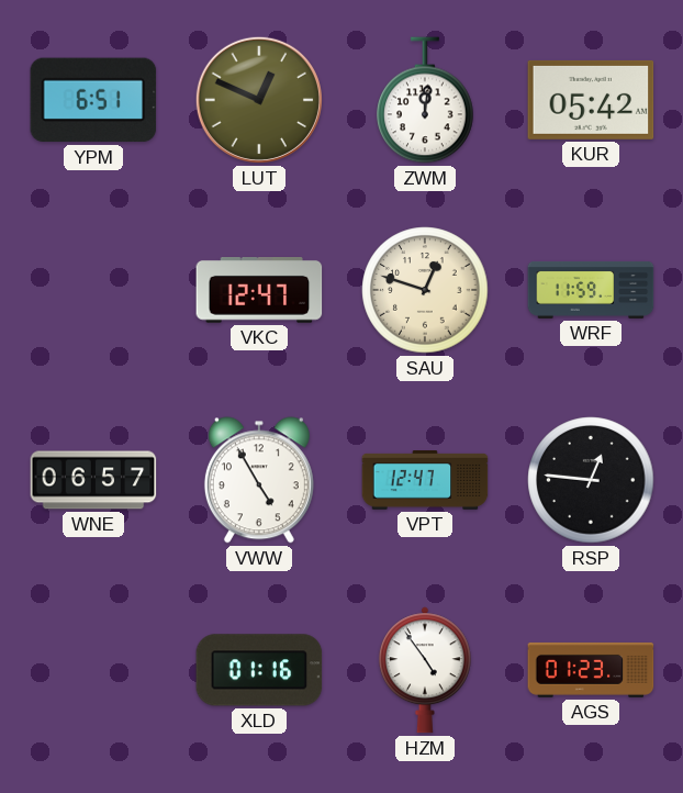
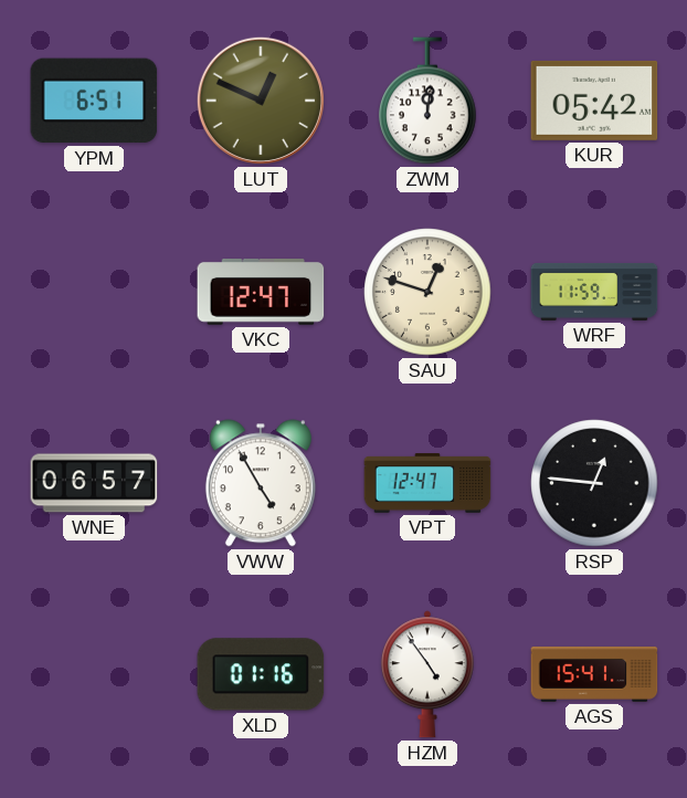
AGS: 01:23 -> 15:41
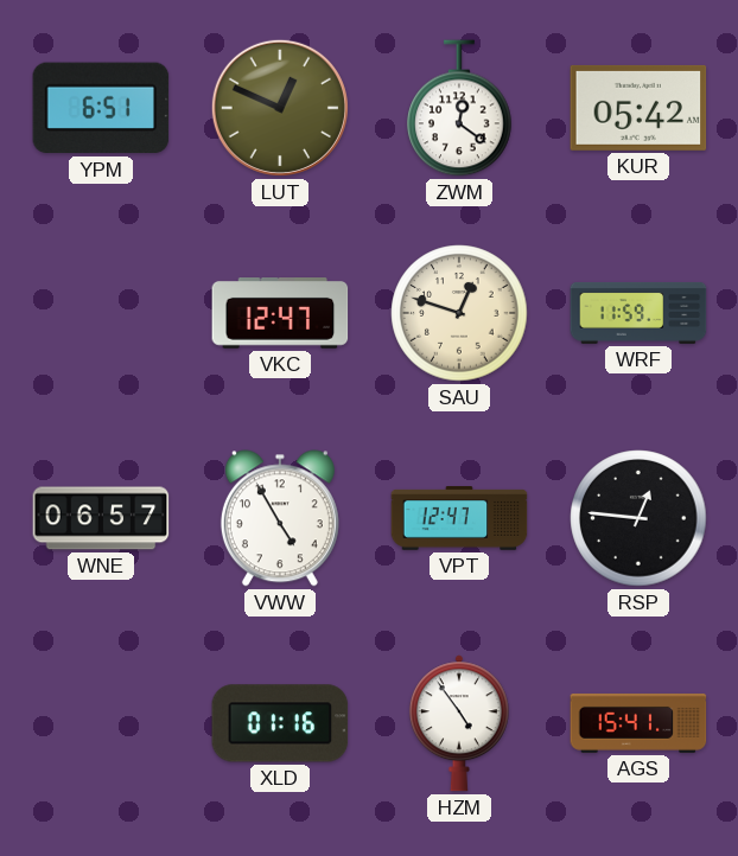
ZWM: 12:01 -> 12:21
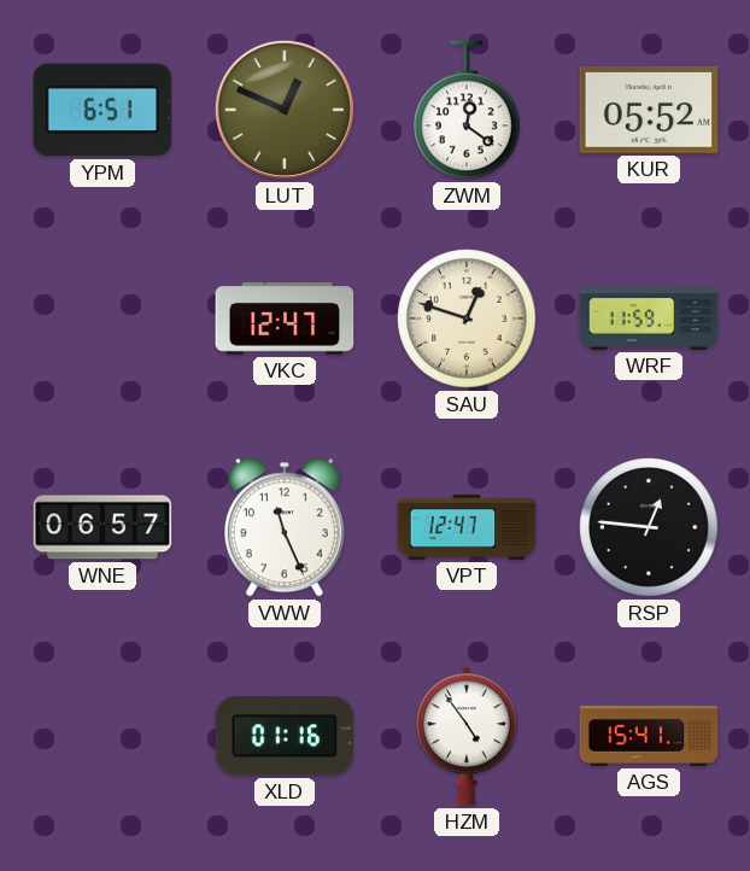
KUR: 05:42 -> 05:52
VWW: 4:55 -> 11:26
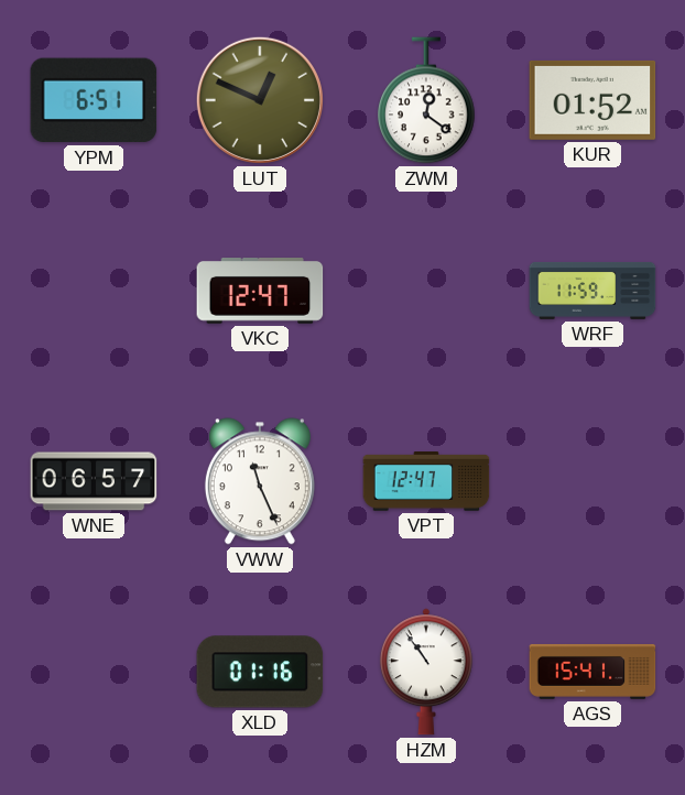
KUR: 05:52 -> 01:52
SAU: 12:48 -> none
RSP: 12:46 -> none
HZM: 4:54 -> 10:54
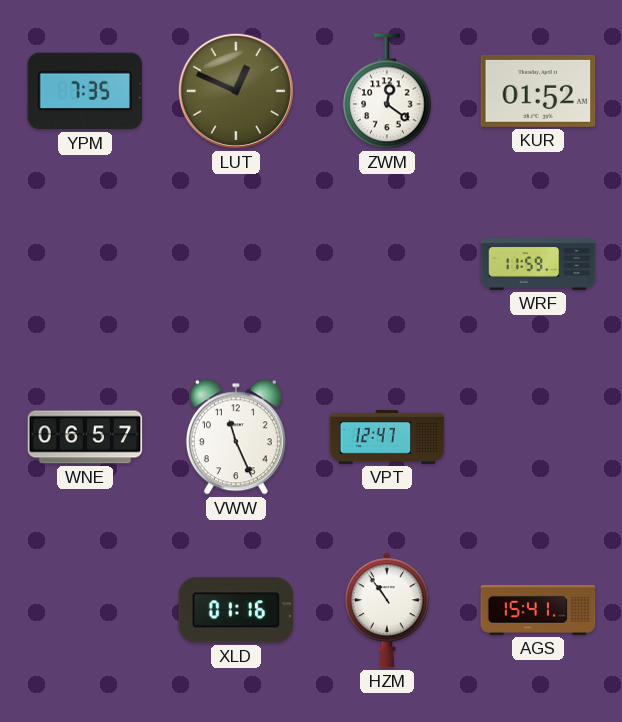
YPM: 6:51 -> 7:35
VKC: 12:47 -> none
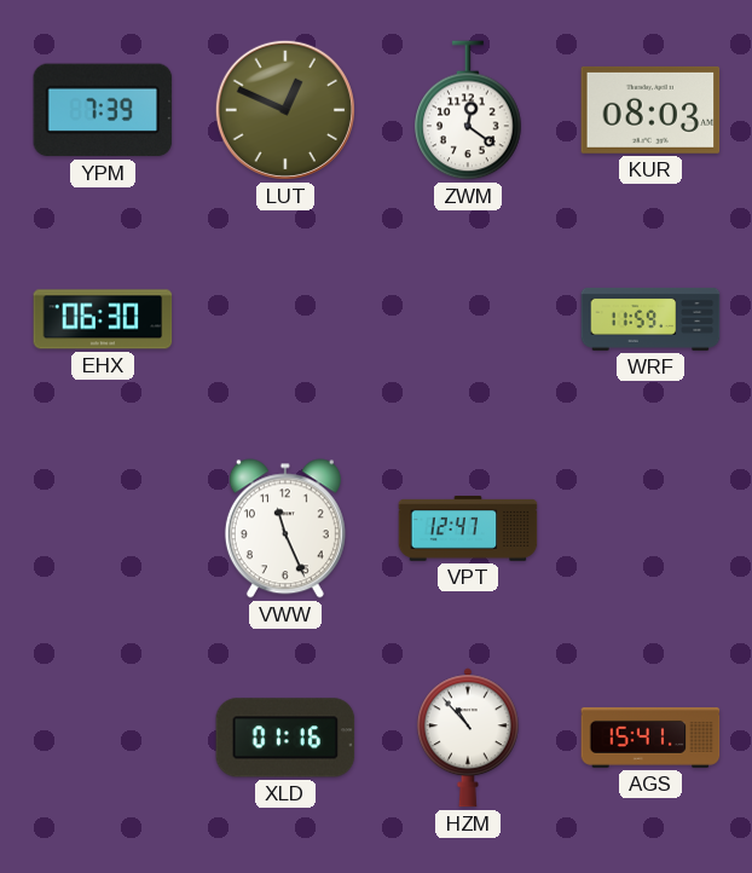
YPM: 7:35 -> 7:39
KUR: 01:52 -> 08:03
EHX: none -> 06:30
WNE: 06:57 -> none
HZM: 10:54 -> 10:53
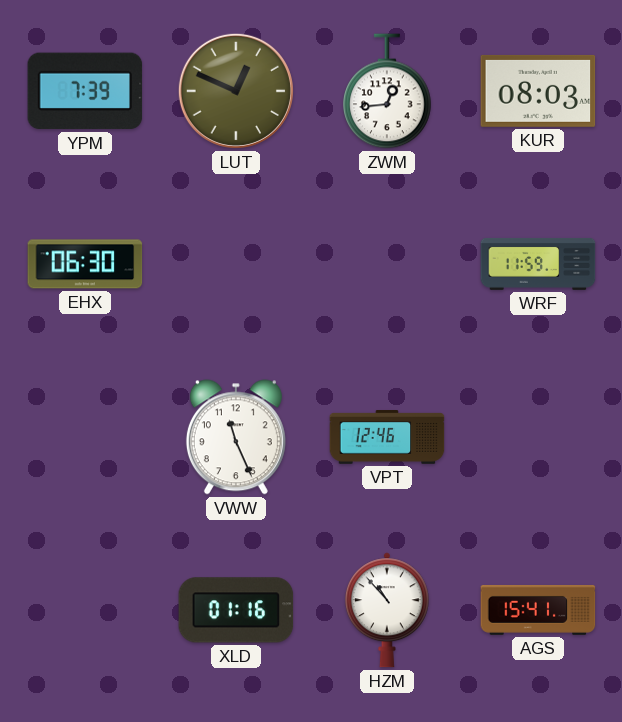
ZWM: 12:21 -> 12:44
VPT: 12:47 -> 12:46
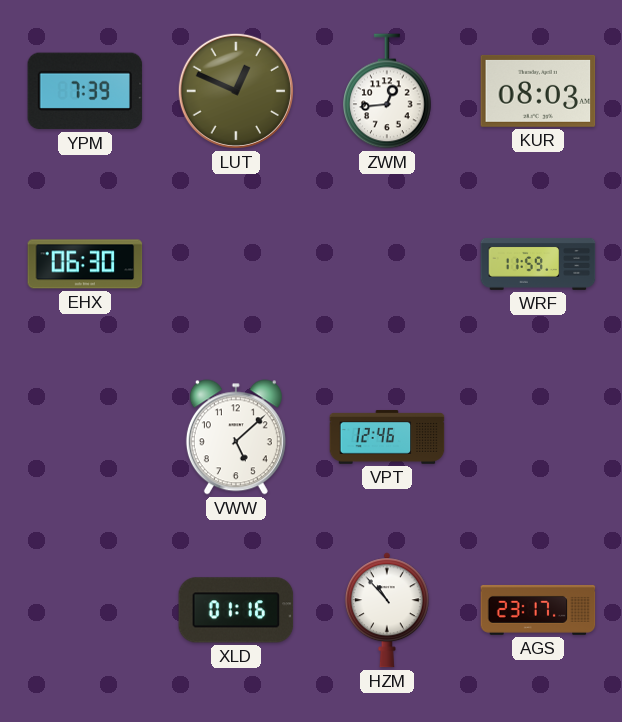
VWW: 11:26 -> 5:08
AGS: 15:41 -> 23:17
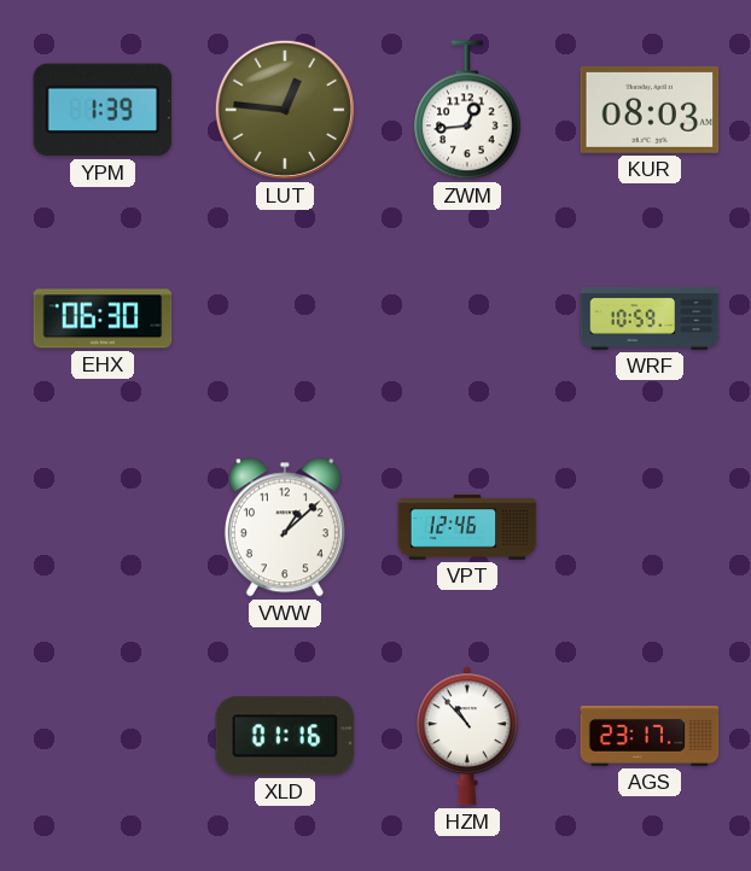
YPM: 7:39 -> 1:39
LUT: 12:49 -> 12:46
WRF: 11:59 -> 10:59
VWW: 5:08 -> 1:08
